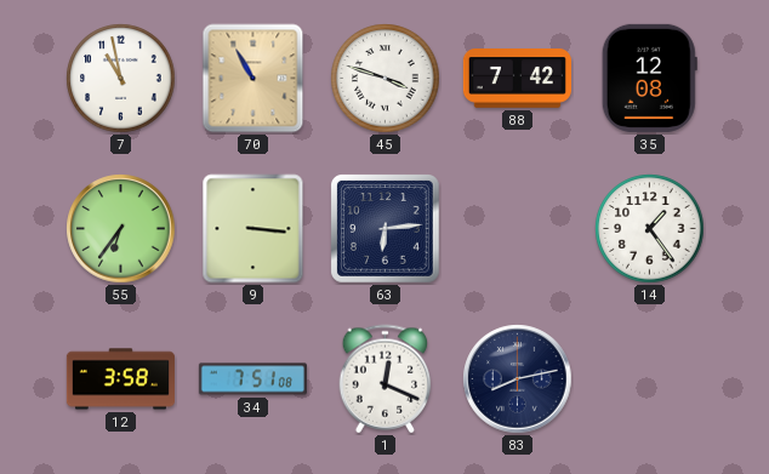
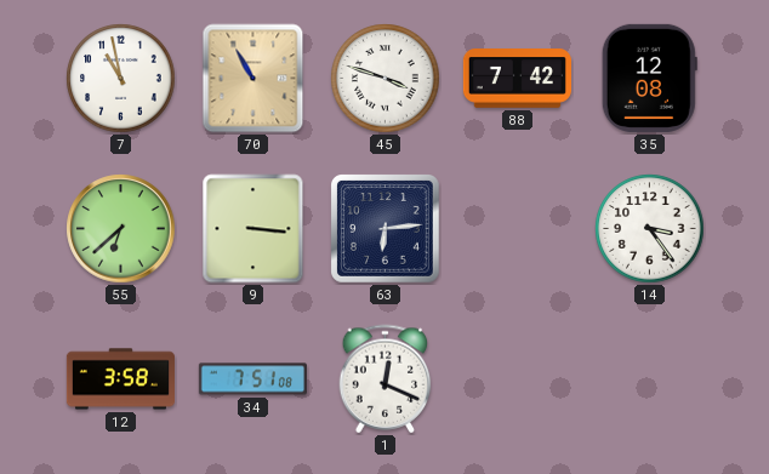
55: 6:36 -> 6:38
14: 1:24 -> 3:24
83: 8:13 -> none
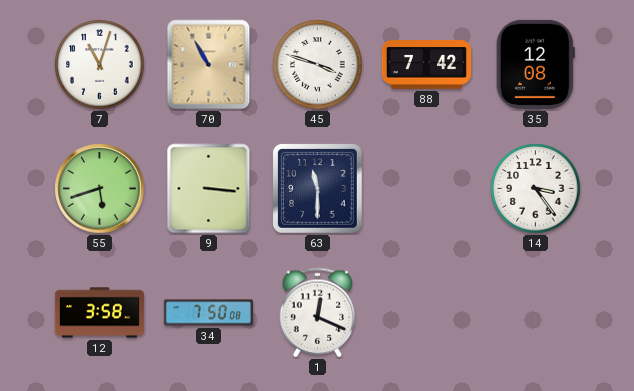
7: 10:58 -> 11:03
55: 6:38 -> 5:42
63: 6:14 -> 11:30
34: 7:51 -> 7:50
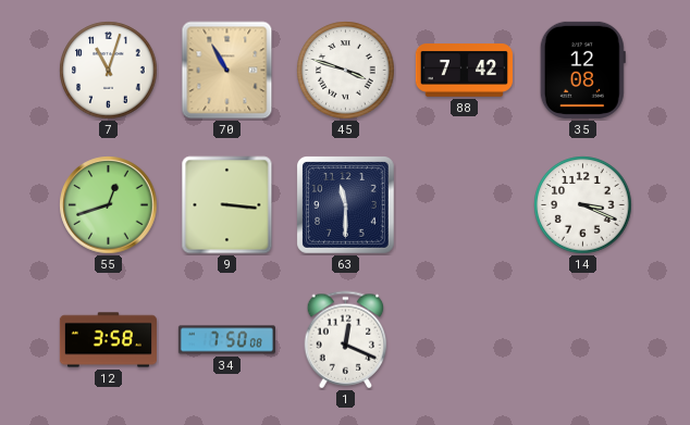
55: 5:42 -> 12:42
14: 3:24 -> 3:19
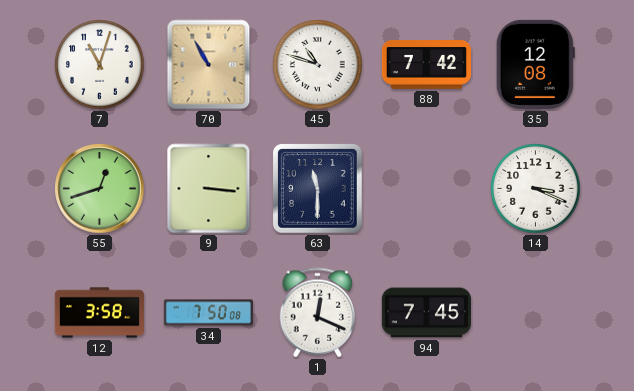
45: 3:48 -> 10:48
94: none -> 7:45
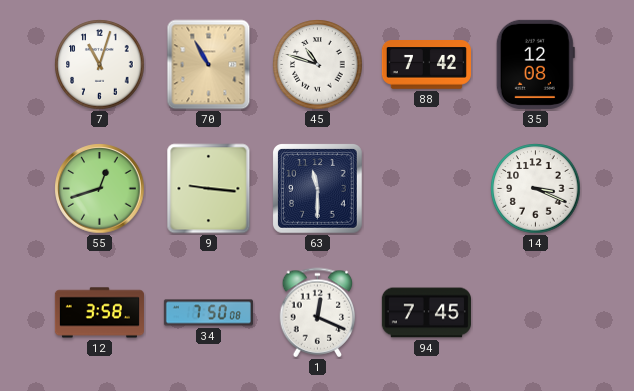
9: 3:16 -> 9:16
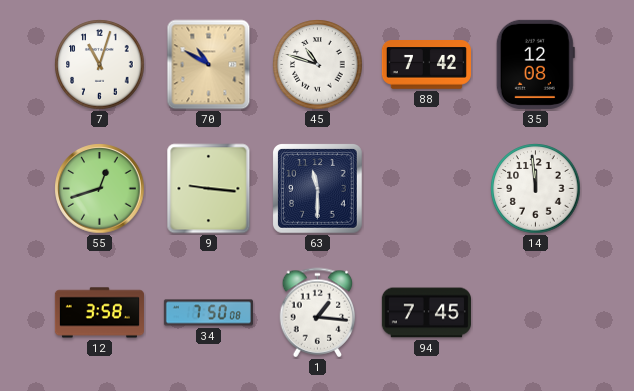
70: 10:55 -> 10:50
14: 3:19 -> 11:59
1: 12:19 -> 1:16
